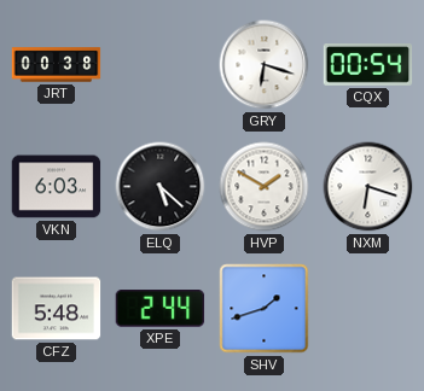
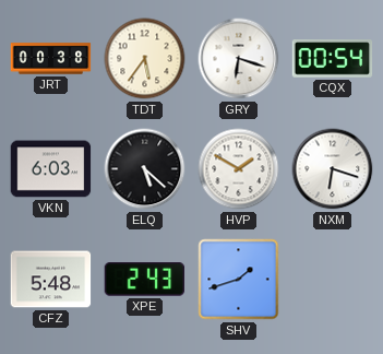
TDT: none -> 5:36
XPE: 2:44 -> 2:43
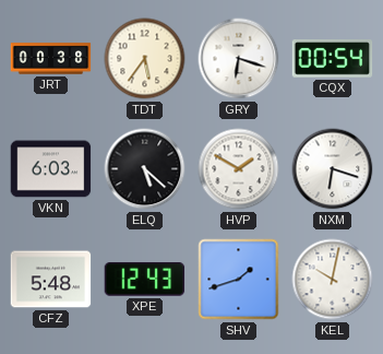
XPE: 2:43 -> 12:43
KEL: none -> 10:02
